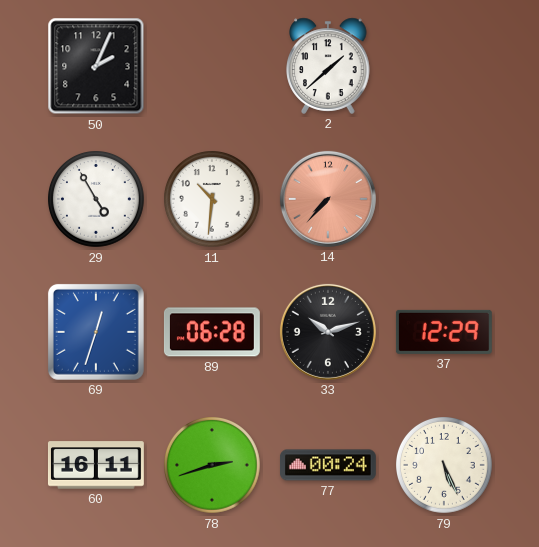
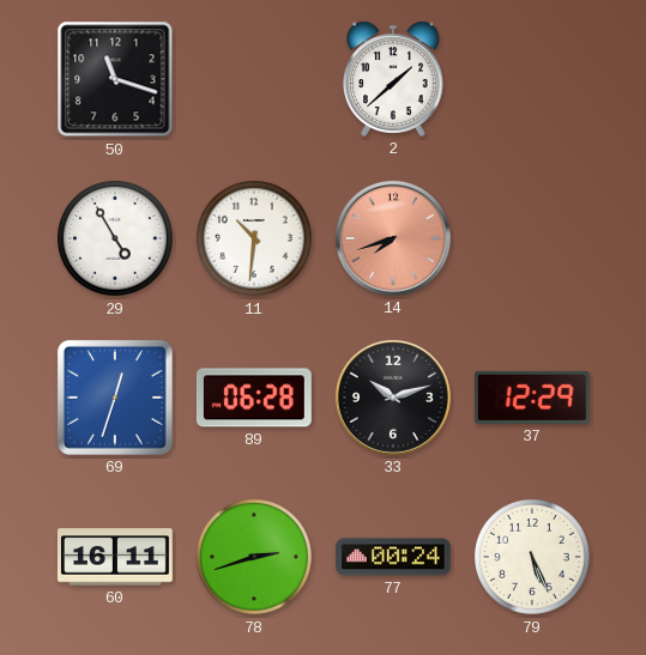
50: 2:04 -> 11:18
14: 7:37 -> 7:42
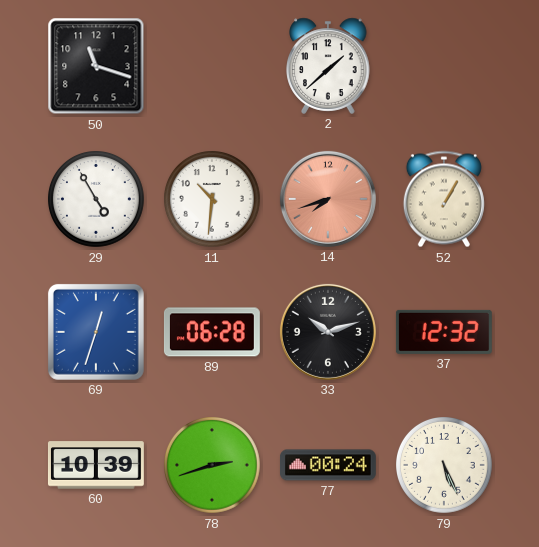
52: none -> 1:05
37: 12:29 -> 12:32
60: 16:11 -> 10:39
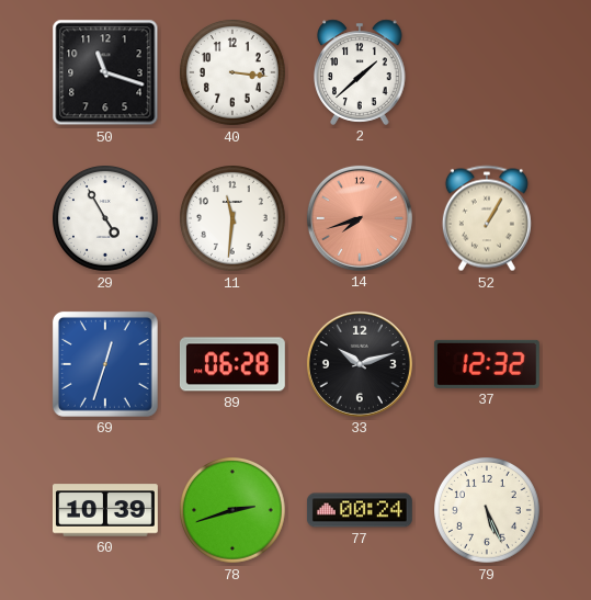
40: none -> 3:16
11: 10:31 -> 11:31
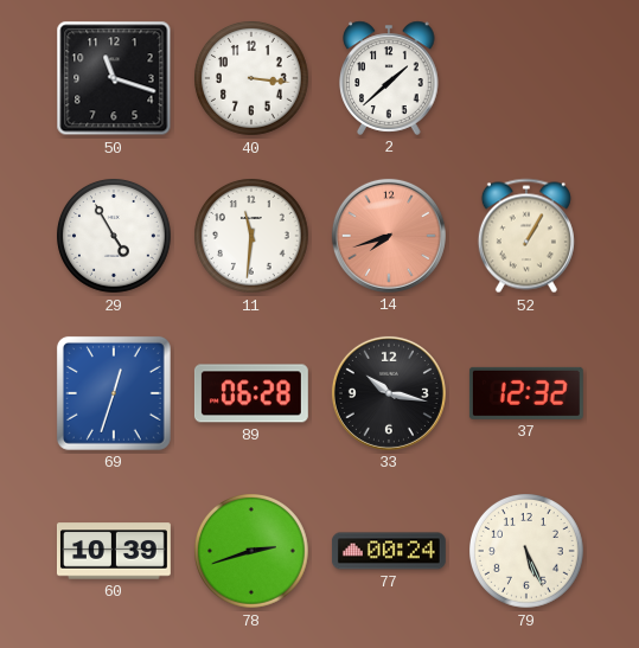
33: 10:12 -> 10:17
